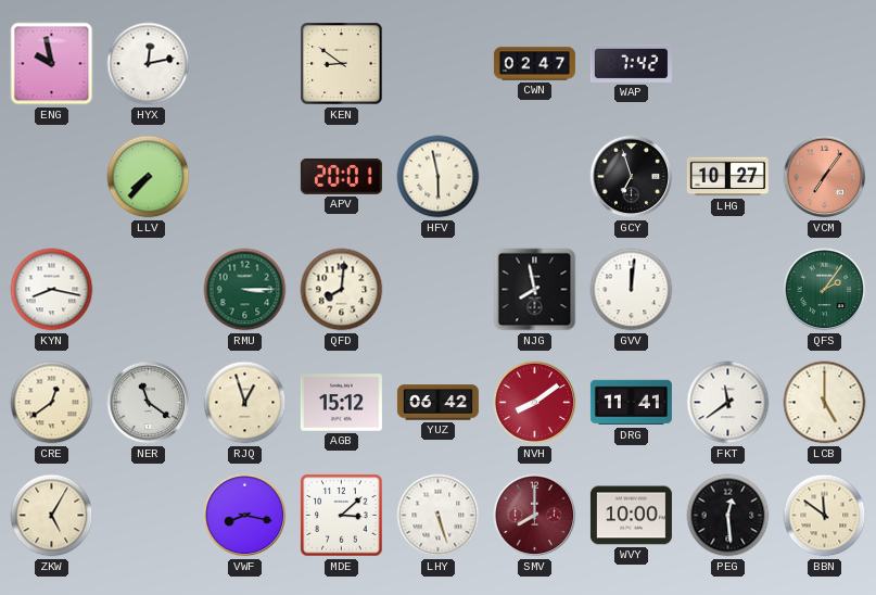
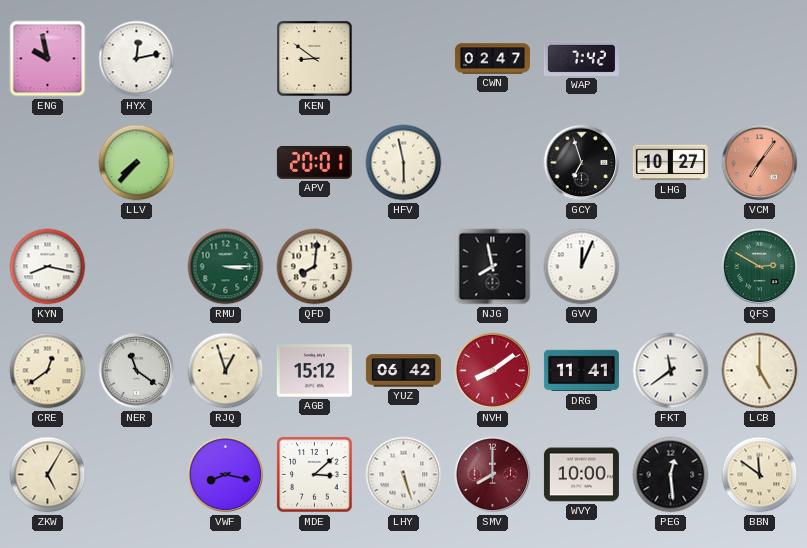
GVV: 12:01 -> 12:04
QFS: 2:06 -> 2:50
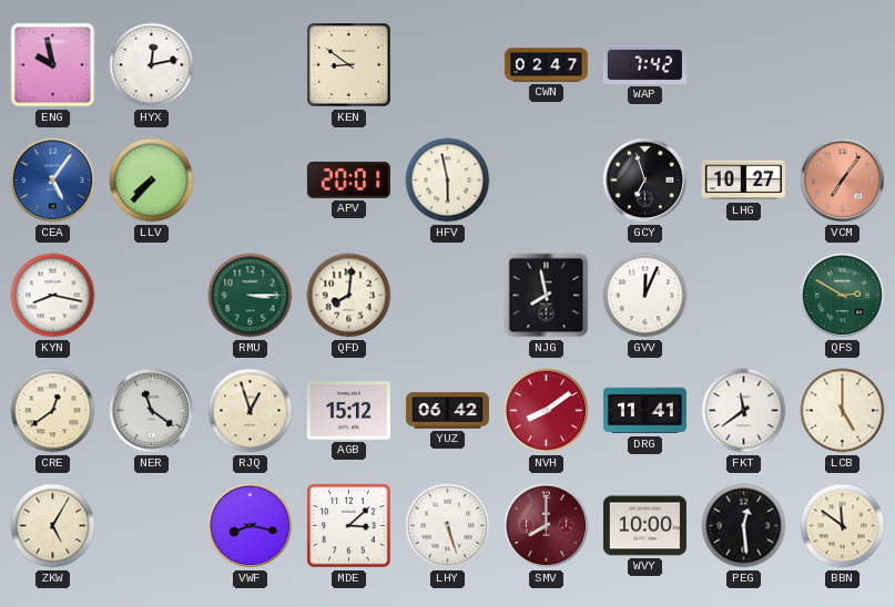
CEA: none -> 5:06
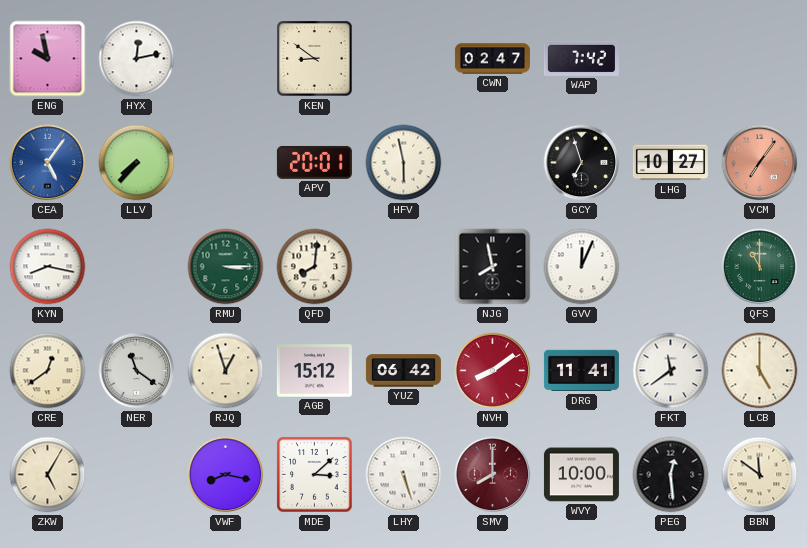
QFS: 2:50 -> 11:00
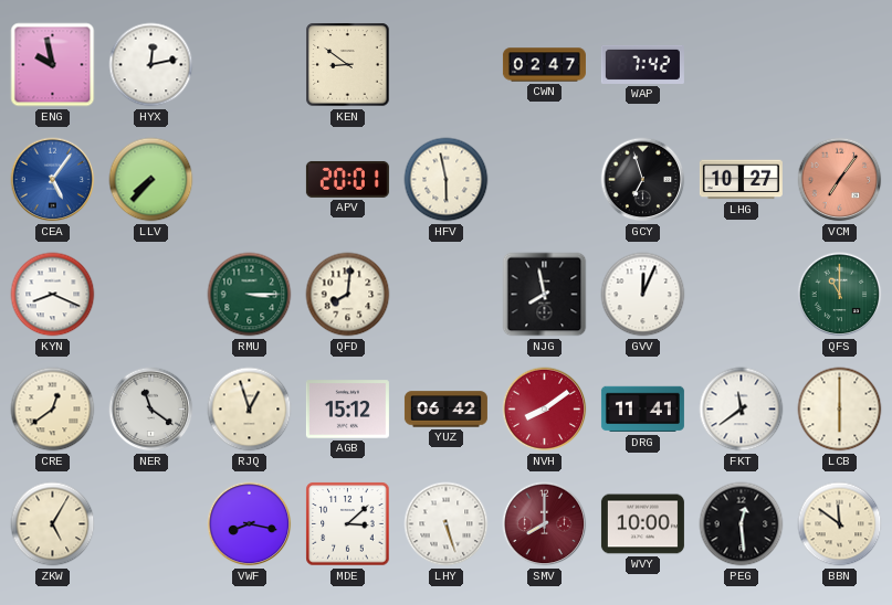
KYN: 8:17 -> 8:19
LCB: 5:00 -> 6:00
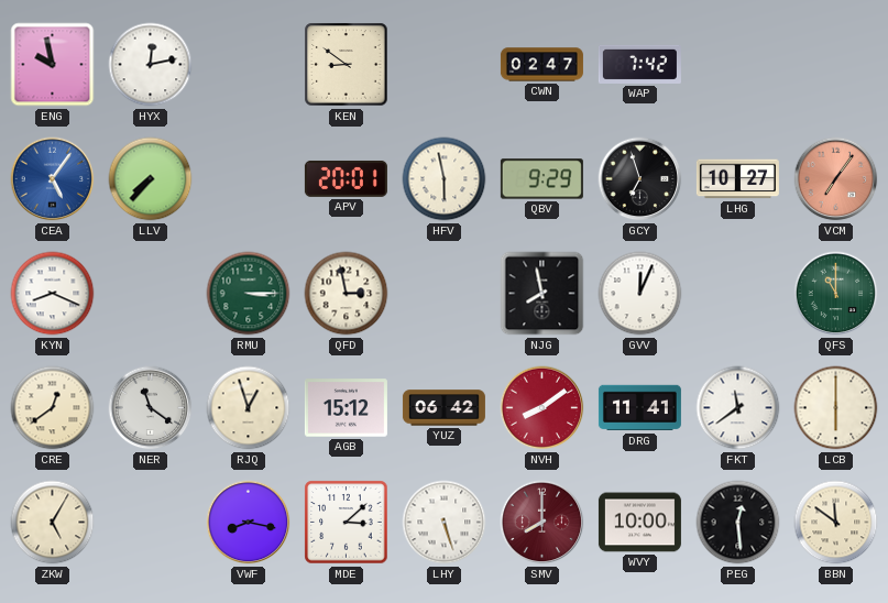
QBV: none -> 9:29
QFD: 8:01 -> 2:58
